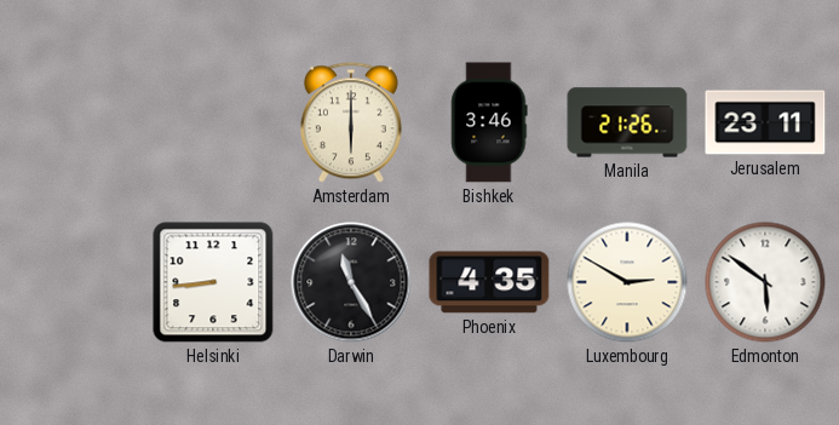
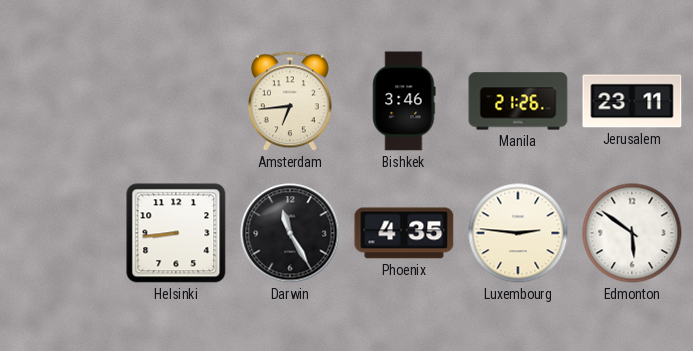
Amsterdam: 6:00 -> 6:44
Luxembourg: 2:50 -> 2:46
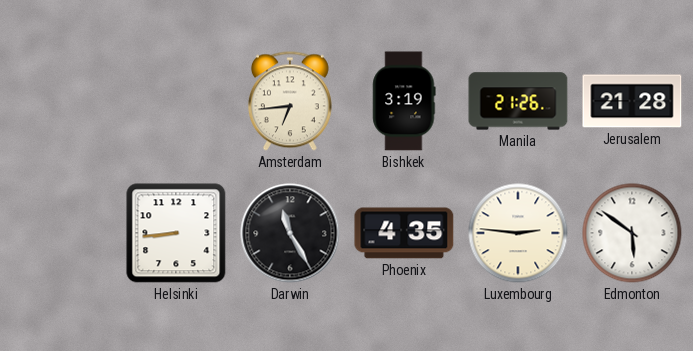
Bishkek: 3:46 -> 3:19
Jerusalem: 23:11 -> 21:28
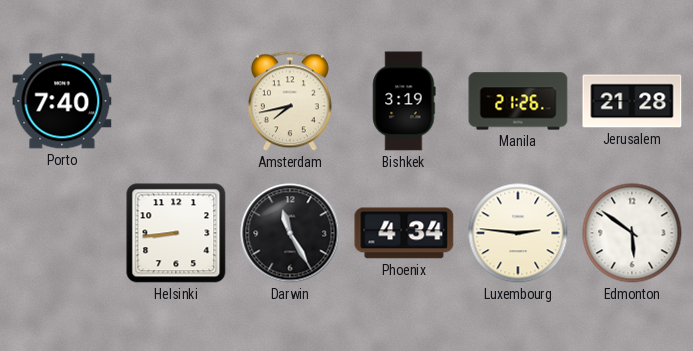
Porto: none -> 7:40
Amsterdam: 6:44 -> 7:43
Phoenix: 4:35 -> 4:34
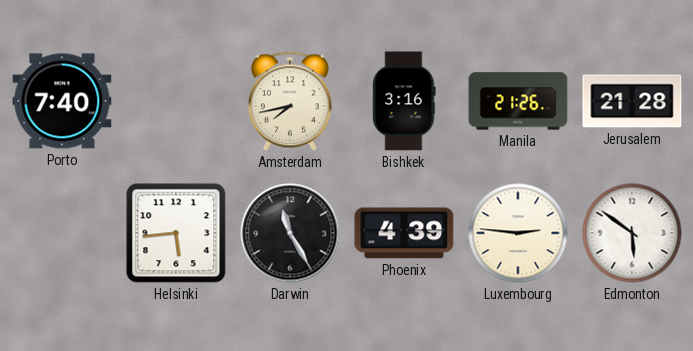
Bishkek: 3:19 -> 3:16
Helsinki: 8:44 -> 5:44
Phoenix: 4:34 -> 4:39
